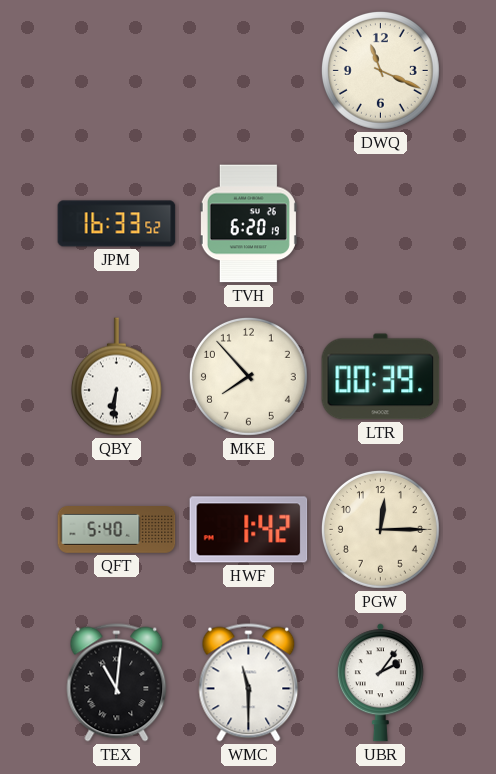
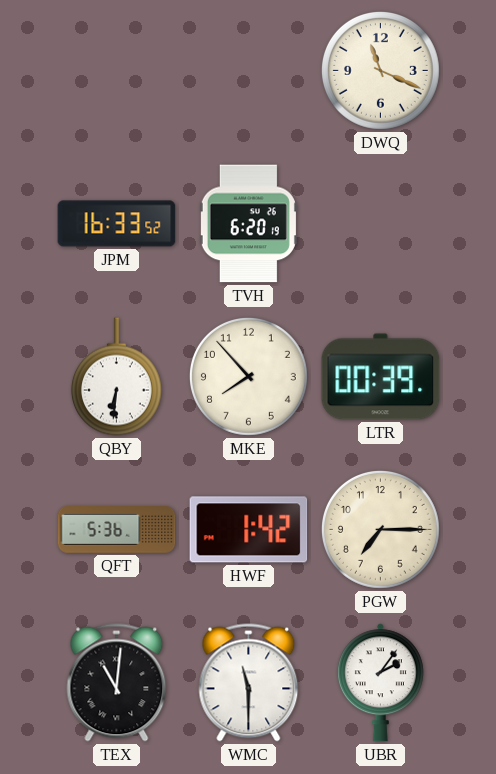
QFT: 5:40 -> 5:36
PGW: 12:15 -> 7:15
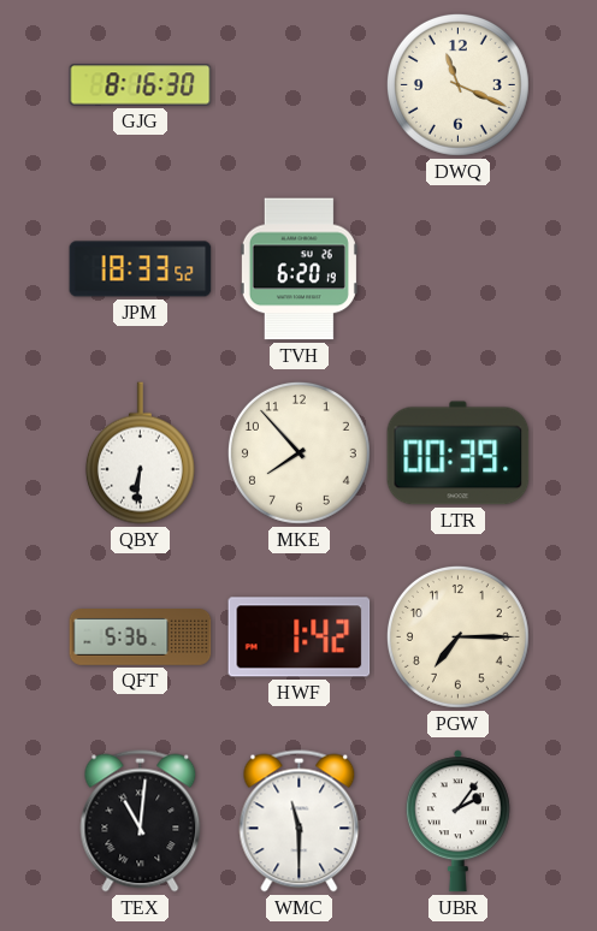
GJG: none -> 8:16
JPM: 16:33 -> 18:33
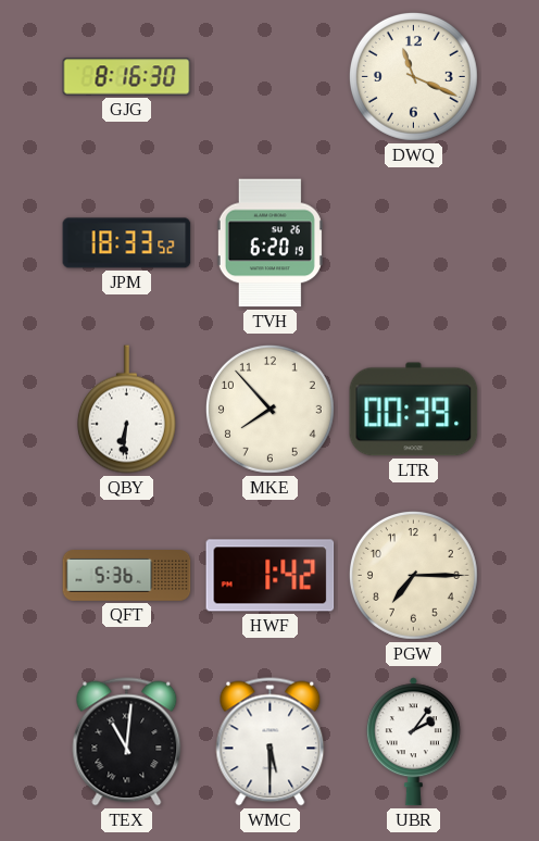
WMC: 11:30 -> 5:30
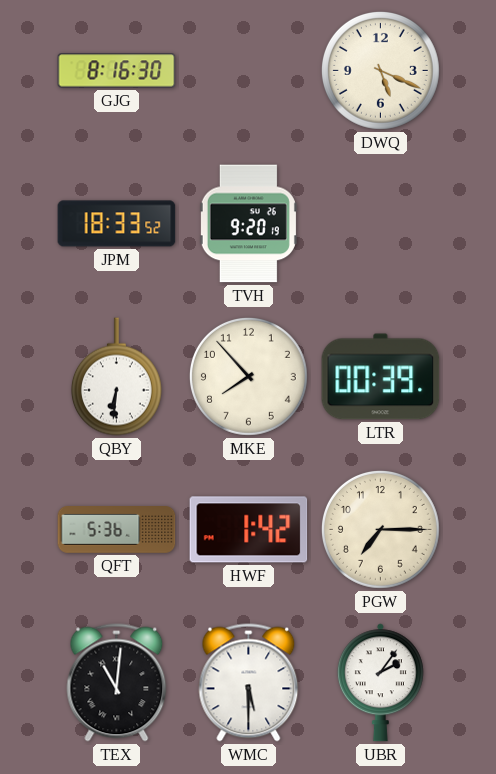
DWQ: 11:19 -> 5:19
TVH: 6:20 -> 9:20
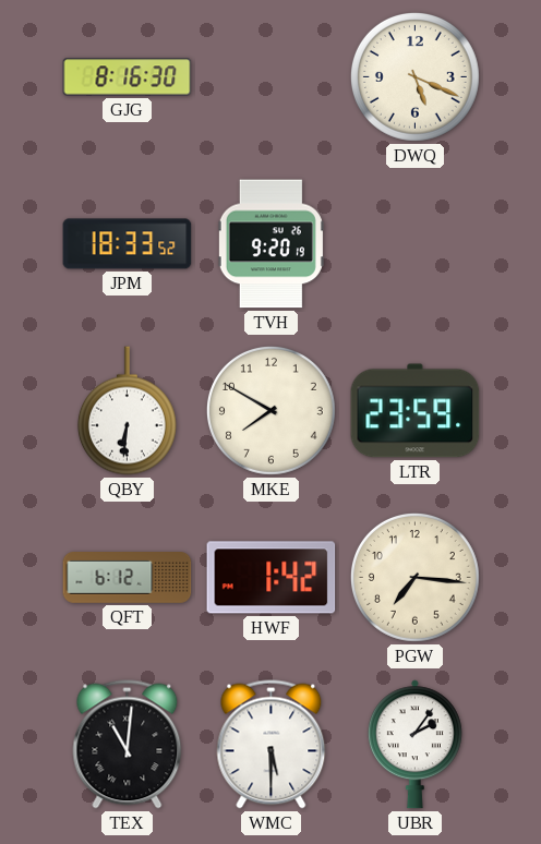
MKE: 7:53 -> 7:50
LTR: 00:39 -> 23:59
QFT: 5:36 -> 6:12
PGW: 7:15 -> 7:16
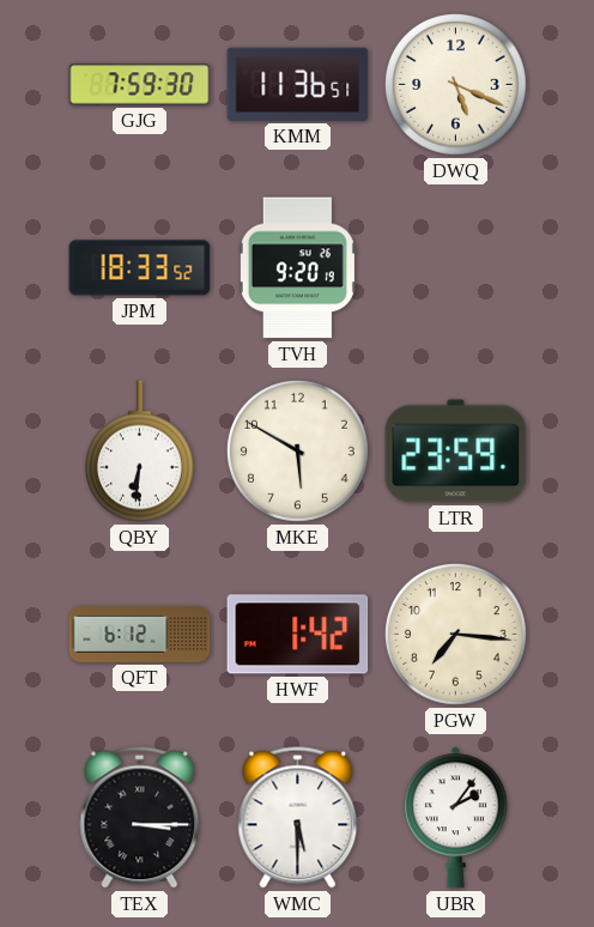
GJG: 8:16 -> 7:59
KMM: none -> 11:36
MKE: 7:50 -> 5:50
TEX: 11:01 -> 3:15
